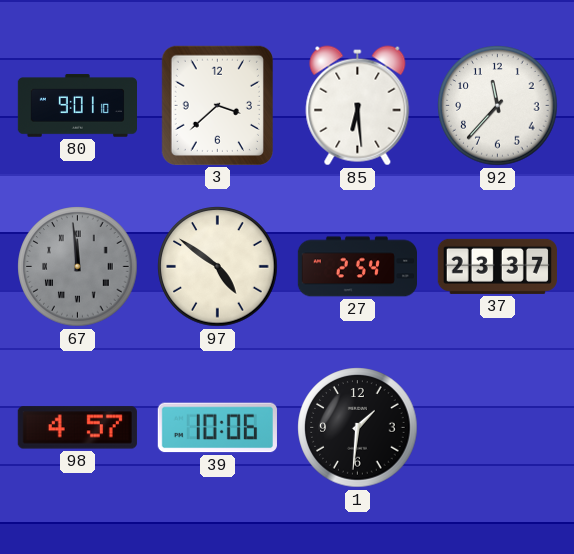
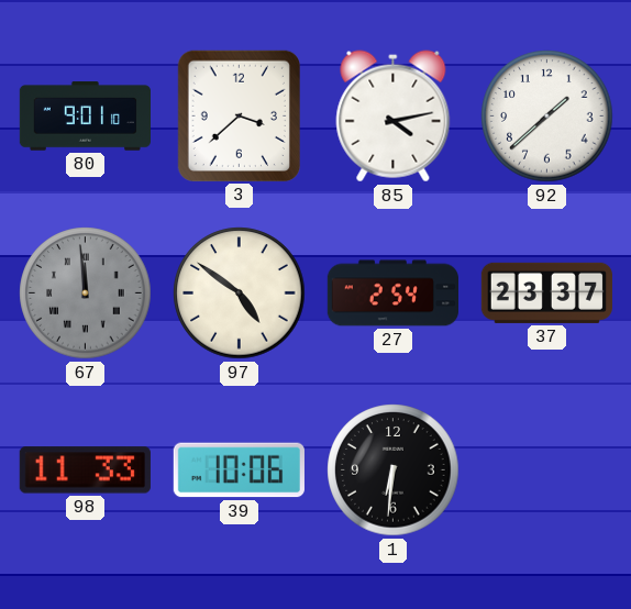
85: 6:29 -> 4:13
92: 11:37 -> 1:38
98: 4:57 -> 11:33
1: 1:31 -> 6:31
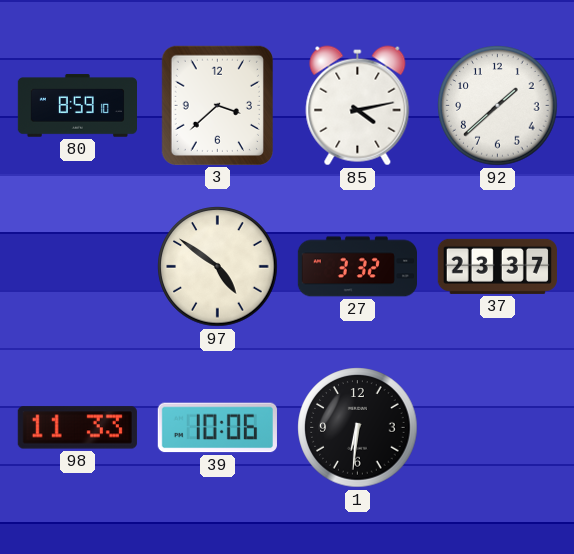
80: 9:01 -> 8:59
67: 11:59 -> none
27: 2:54 -> 3:32
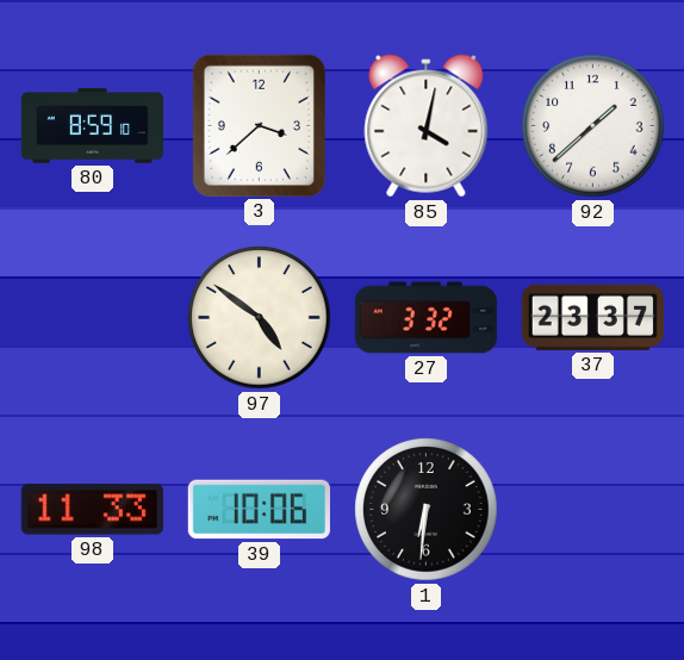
85: 4:13 -> 4:02
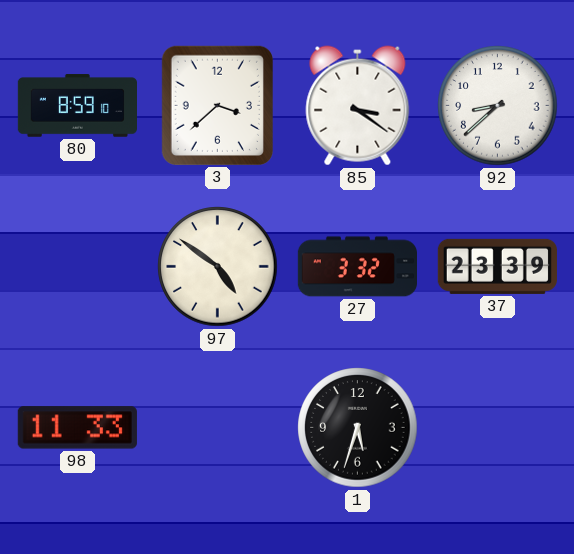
85: 4:02 -> 3:21
92: 1:38 -> 8:38
37: 23:37 -> 23:39
39: 10:06 -> none
1: 6:31 -> 5:33
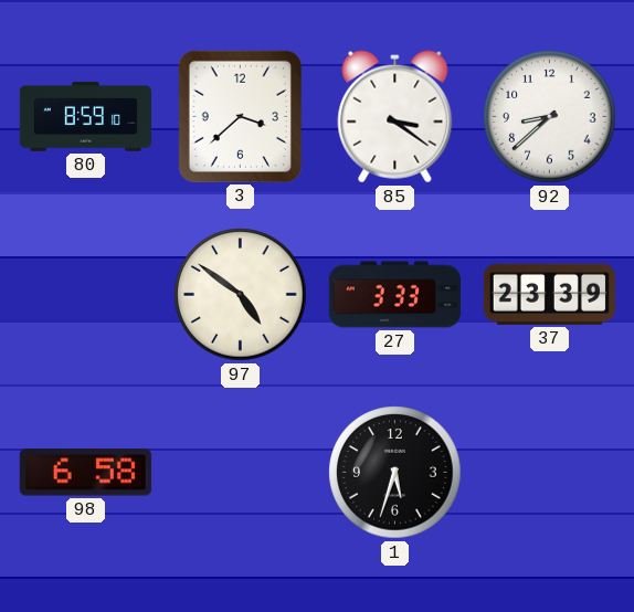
27: 3:32 -> 3:33
98: 11:33 -> 6:58
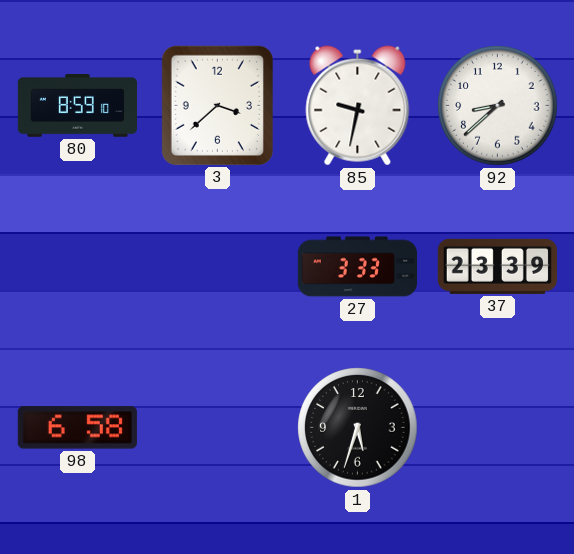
85: 3:21 -> 9:32
97: 4:51 -> none
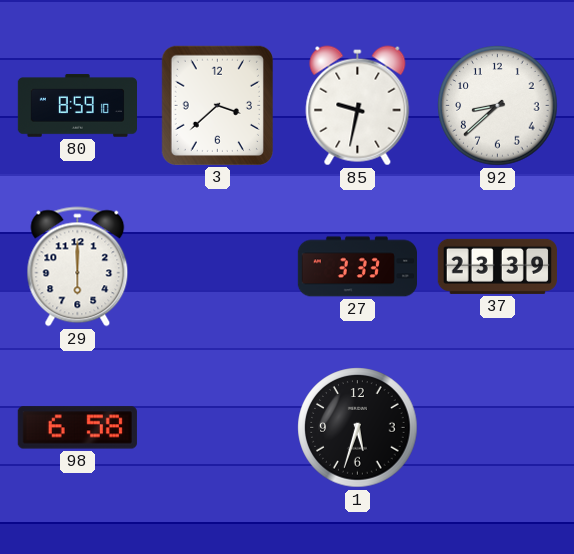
29: none -> 6:00
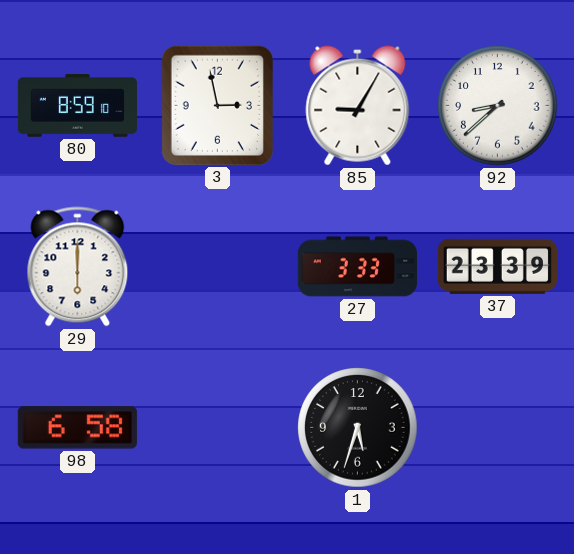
3: 3:38 -> 2:58
85: 9:32 -> 9:05
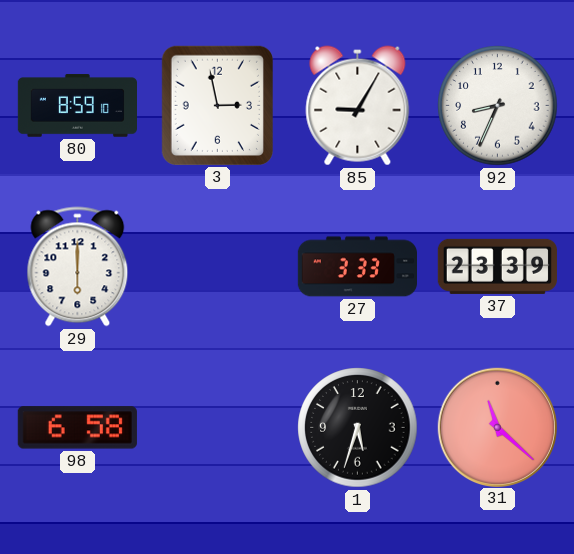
92: 8:38 -> 8:34
31: none -> 11:22
